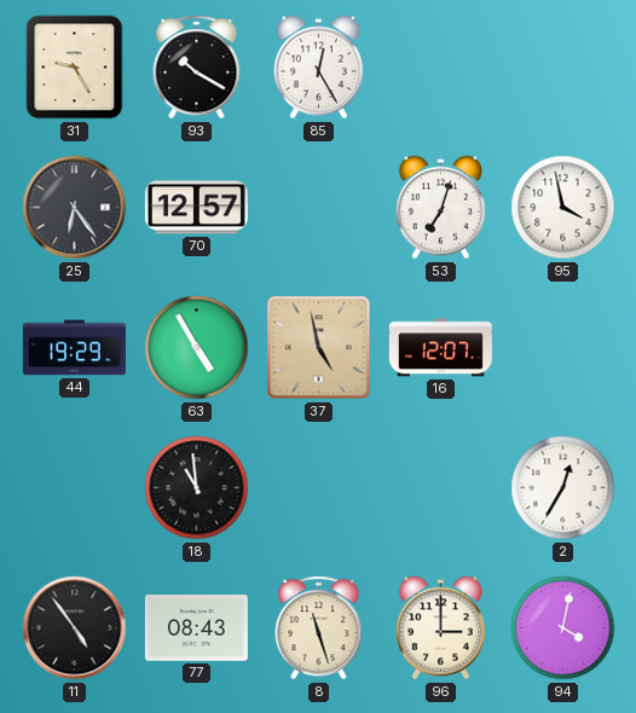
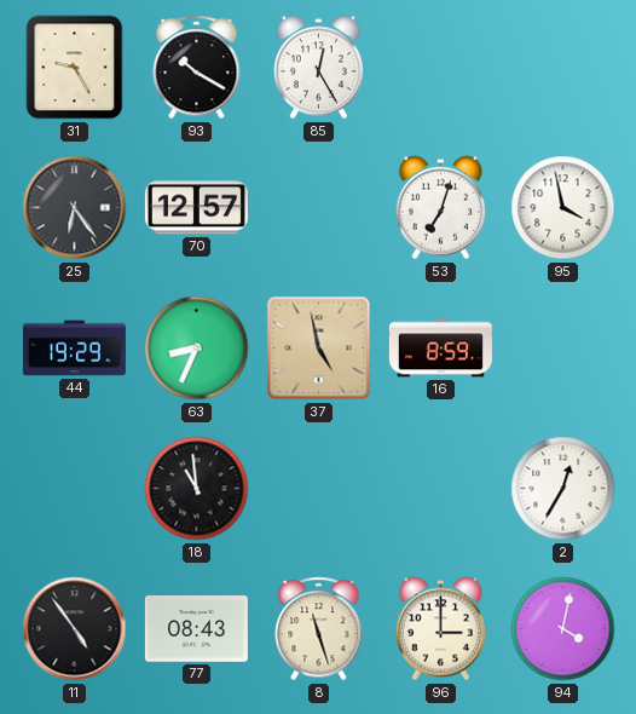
63: 4:55 -> 8:34
16: 12:07 -> 8:59
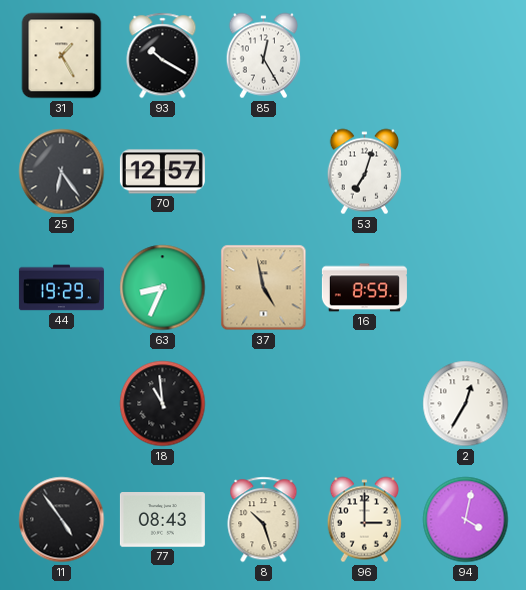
31: 9:25 -> 1:25
95: 3:58 -> none
8: 11:27 -> 10:27
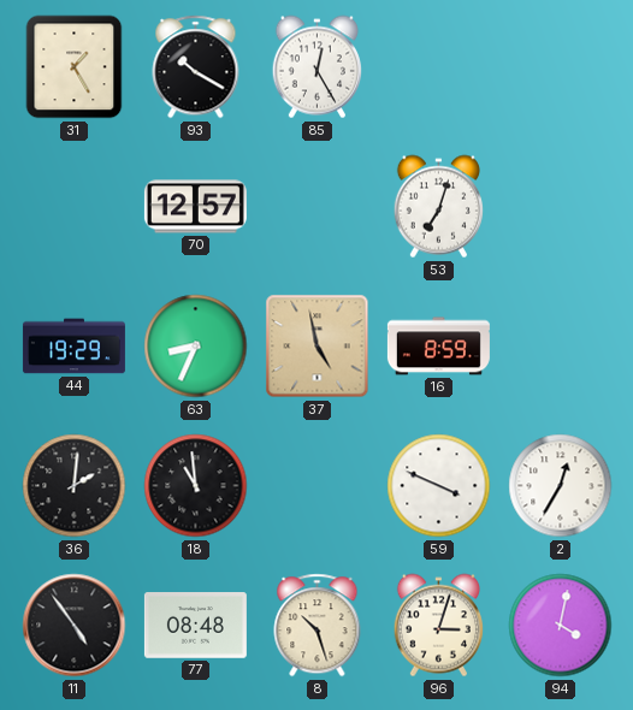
25: 6:24 -> none
36: none -> 2:01
59: none -> 3:49
77: 08:43 -> 08:48
96: 3:00 -> 3:03
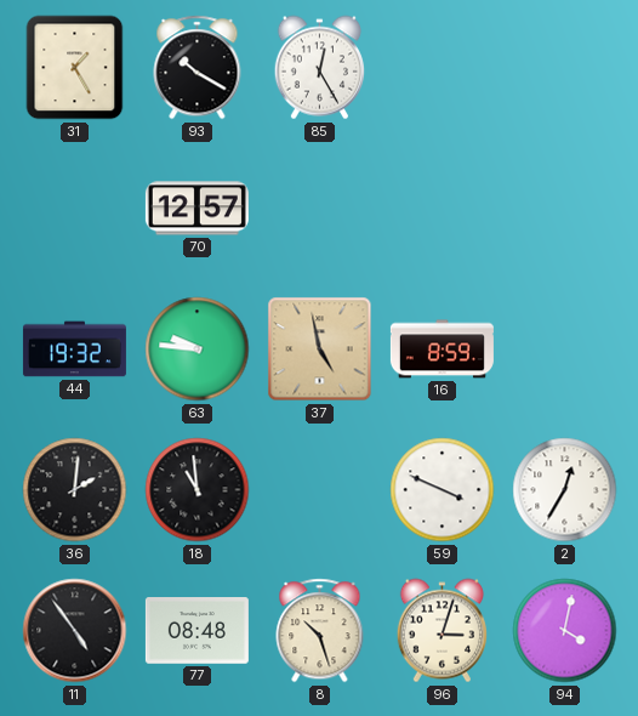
53: 7:03 -> none
44: 19:29 -> 19:32
63: 8:34 -> 9:46
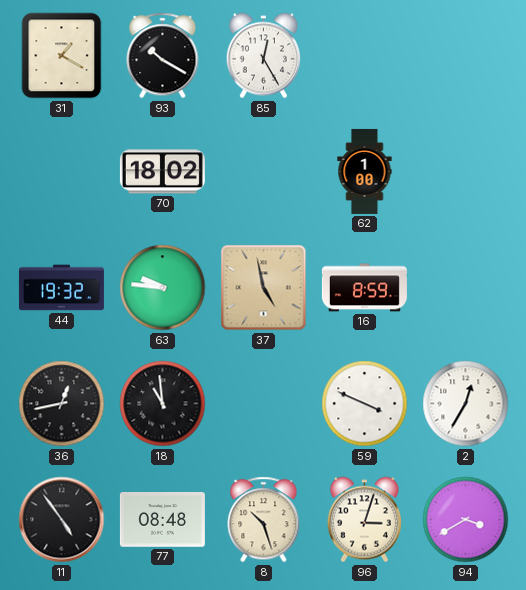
31: 1:25 -> 1:20
70: 12:57 -> 18:02
62: none -> 1:00
36: 2:01 -> 12:43
94: 4:02 -> 3:40
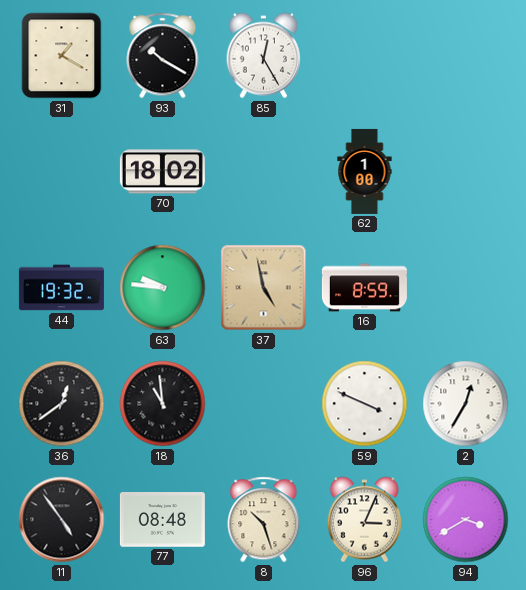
36: 12:43 -> 12:39
96: 3:03 -> 3:04
